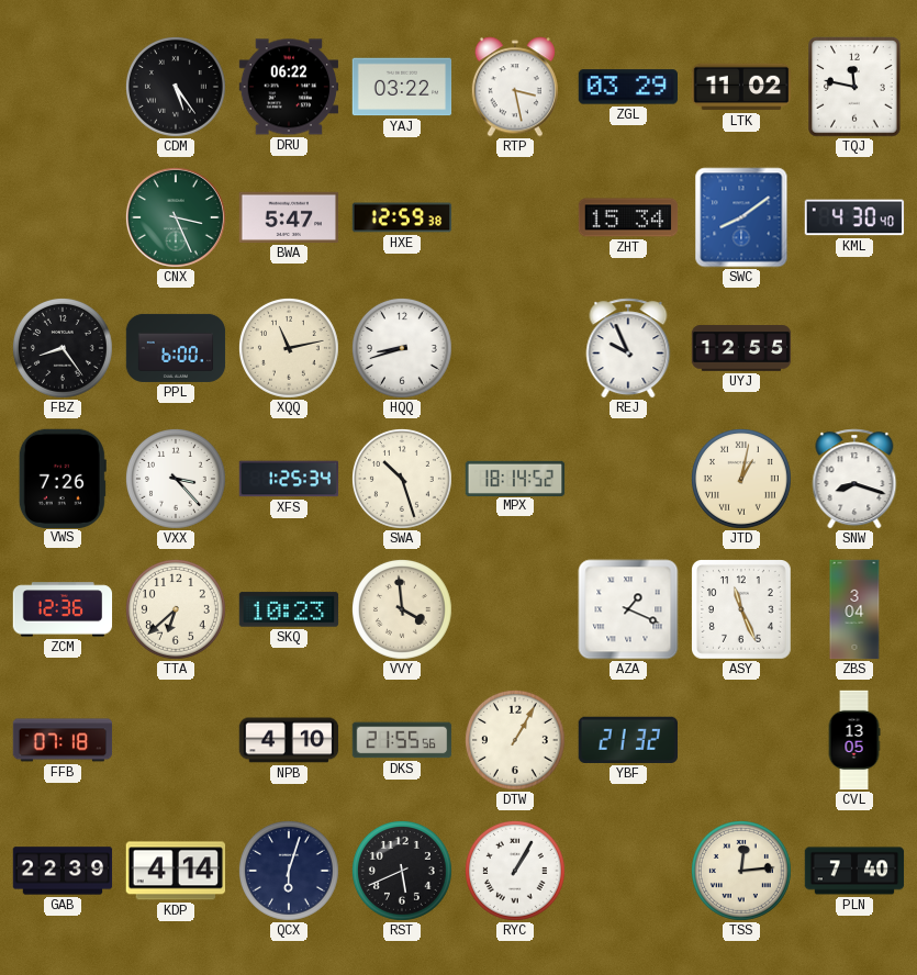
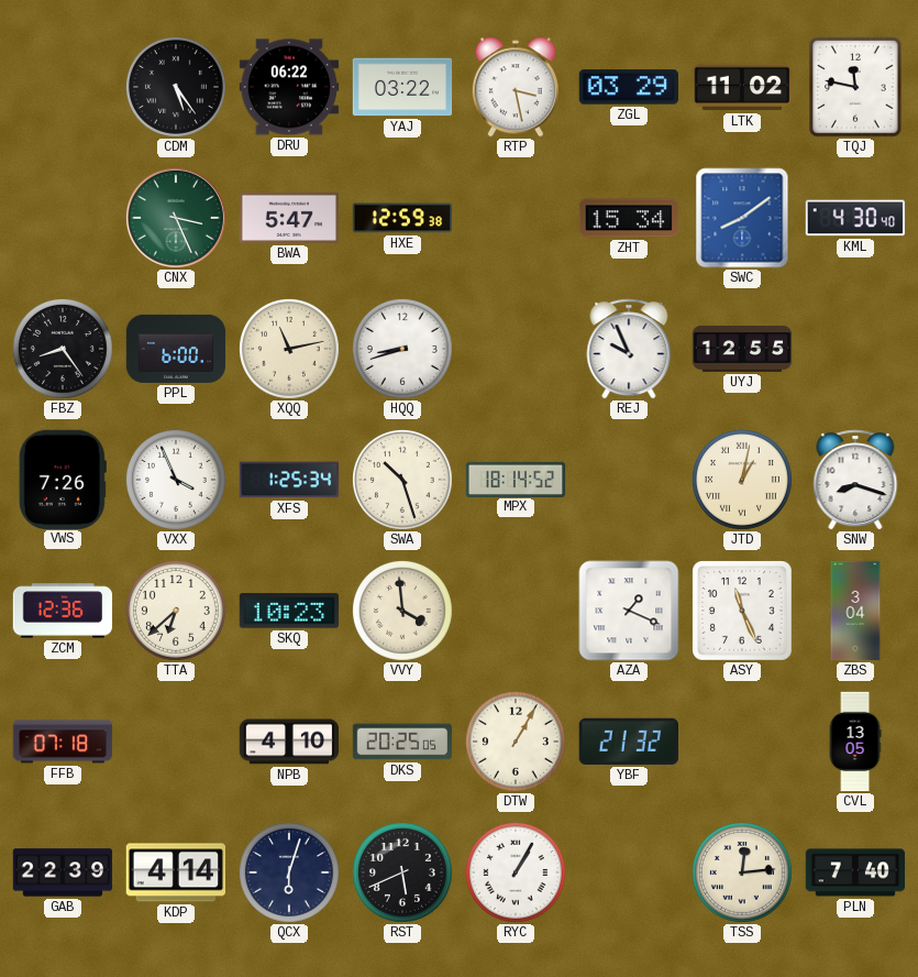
VXX: 3:23 -> 3:56
DKS: 21:55 -> 20:25
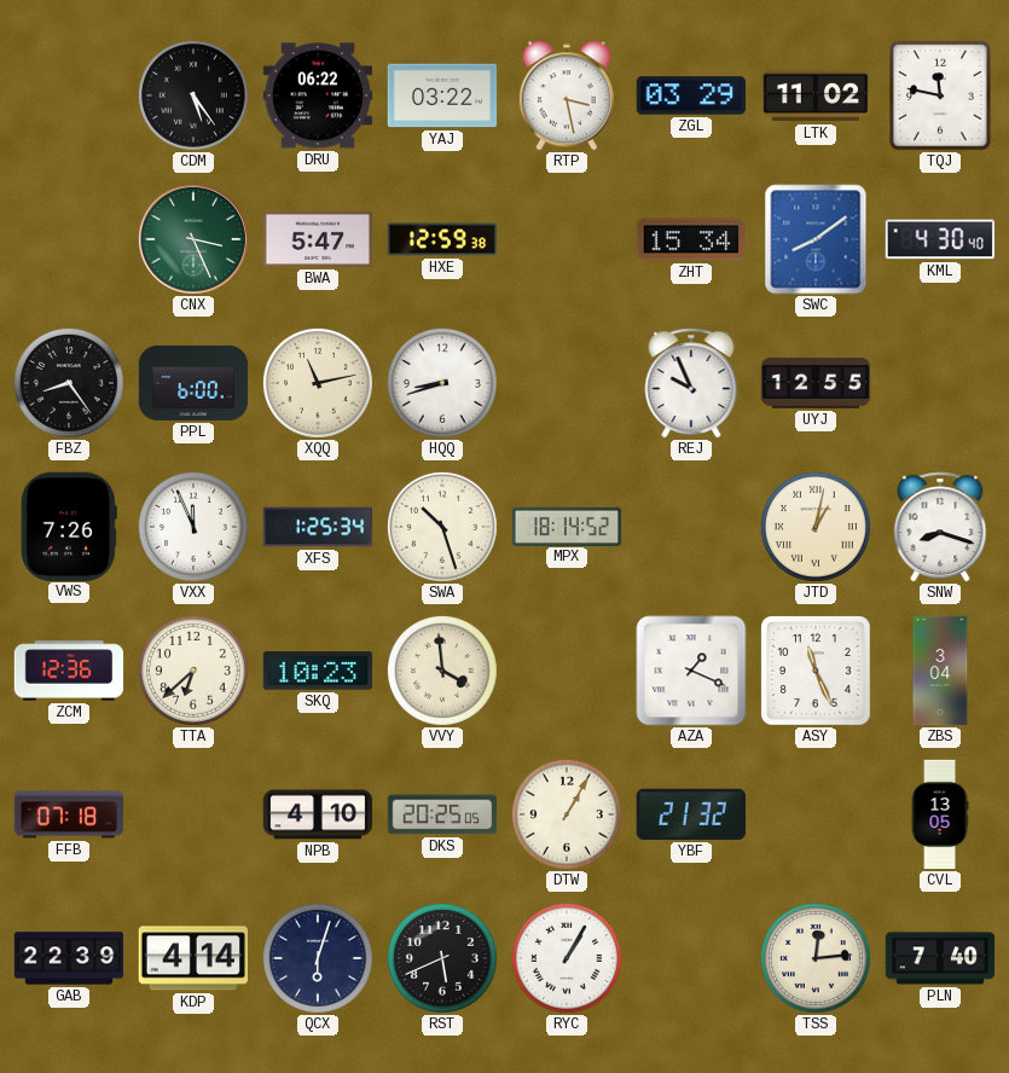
VXX: 3:56 -> 11:56
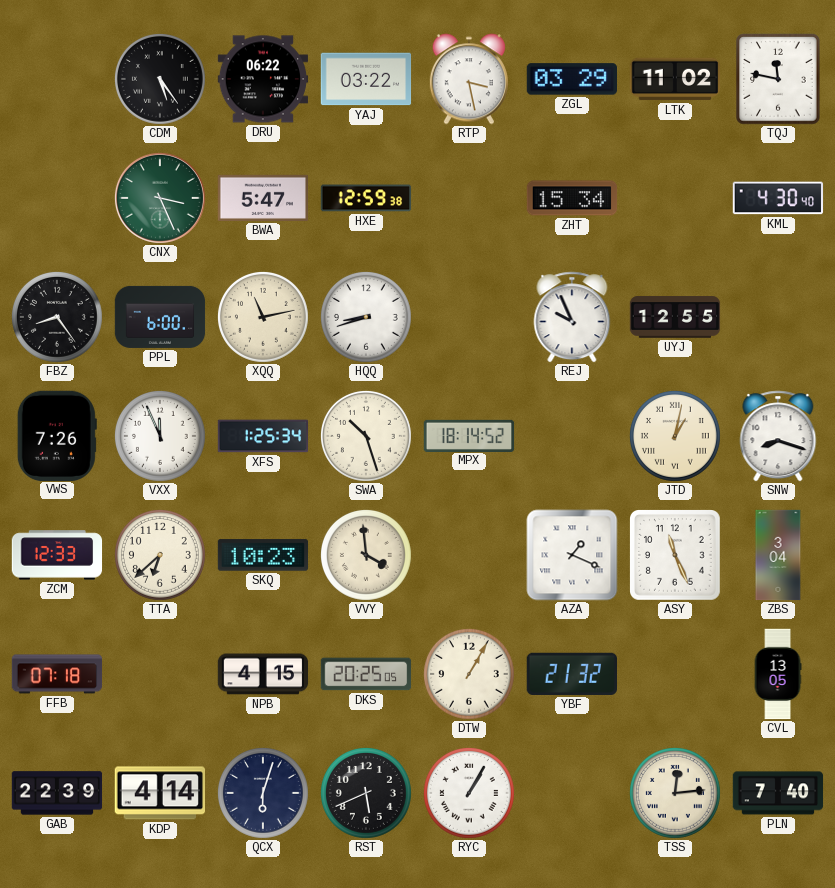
SWC: 8:09 -> none
ZCM: 12:36 -> 12:33
NPB: 4:10 -> 4:15
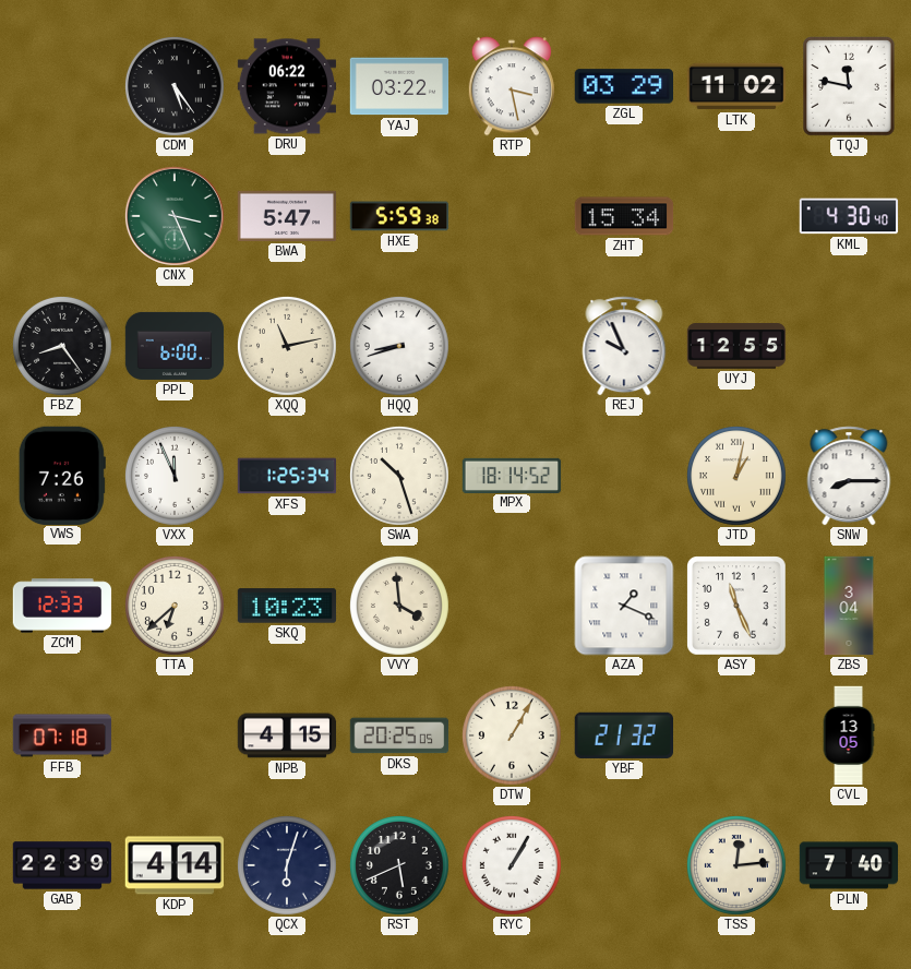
HXE: 12:59 -> 5:59
SNW: 8:18 -> 8:15
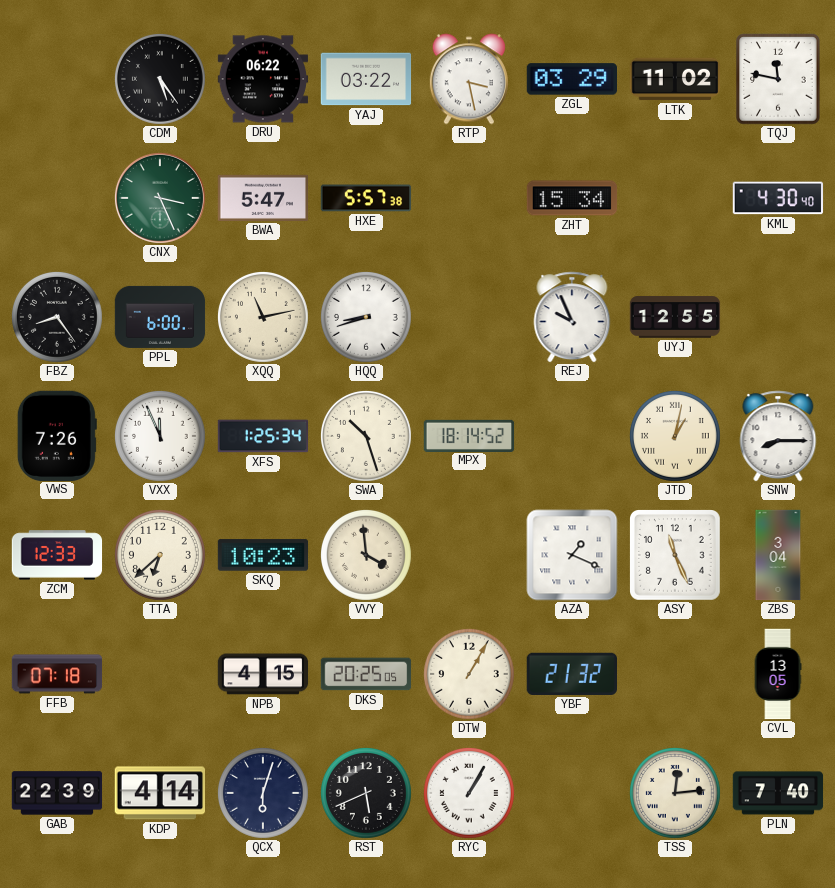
HXE: 5:59 -> 5:57
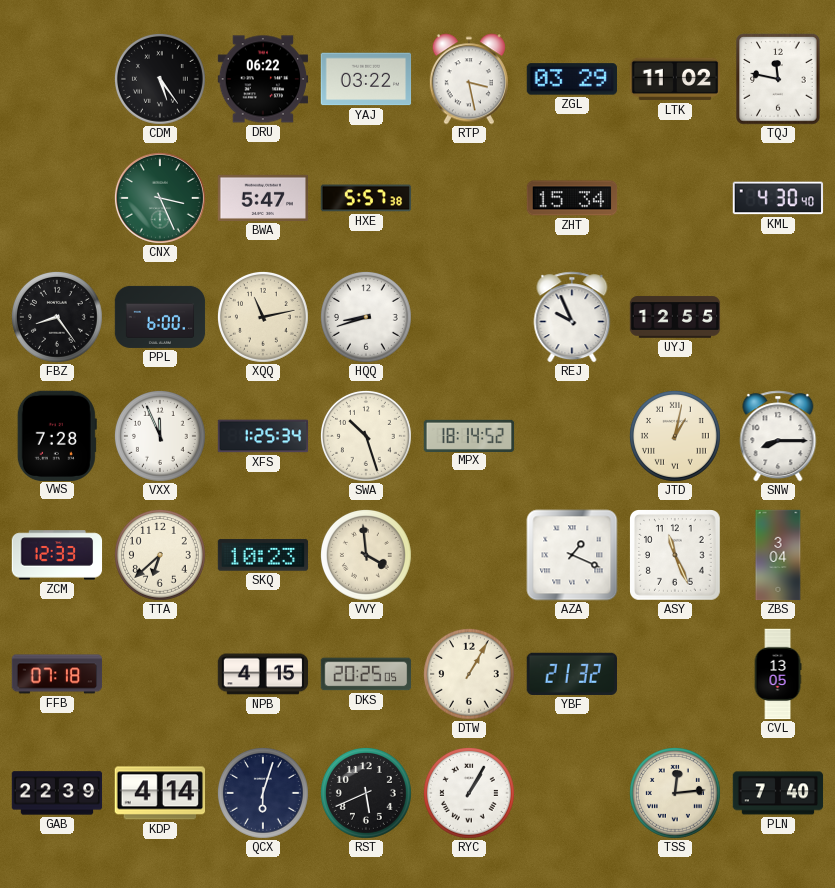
VWS: 7:26 -> 7:28
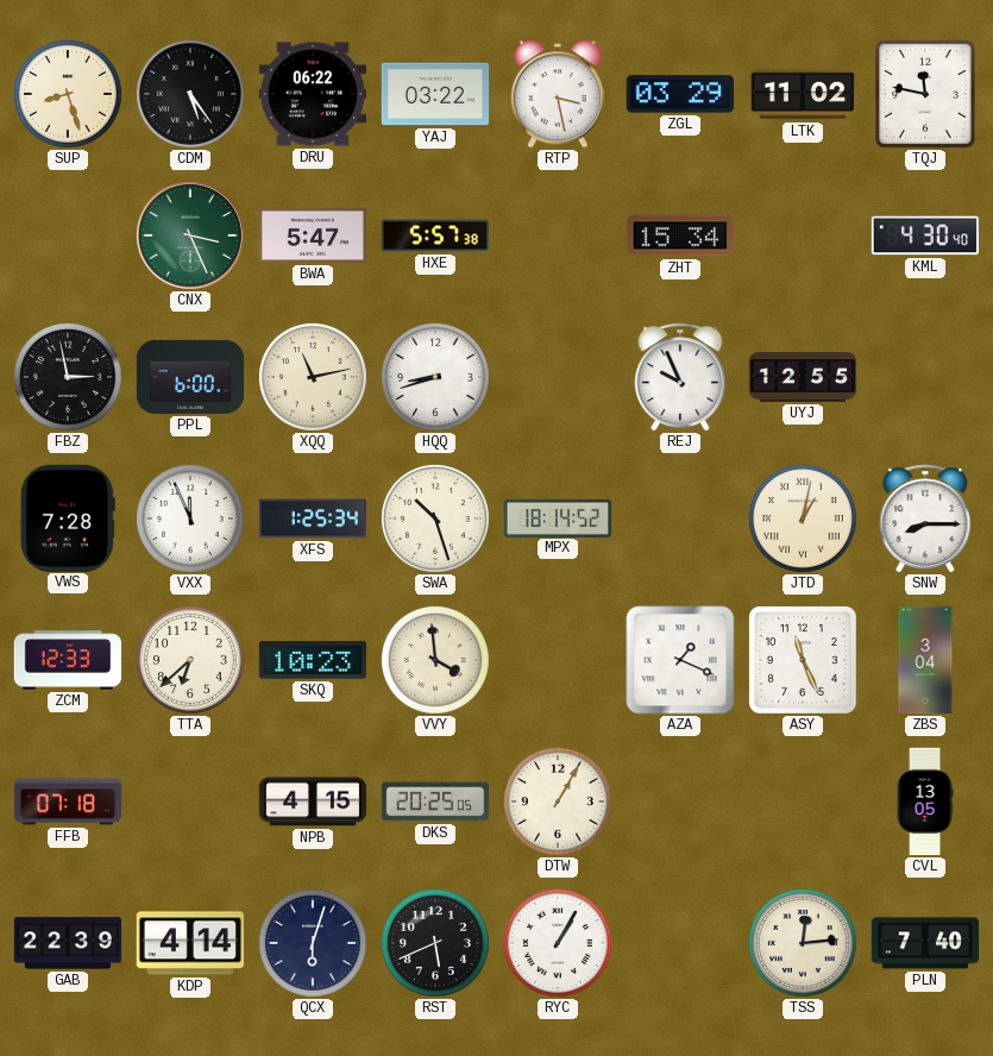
SUP: none -> 8:27
FBZ: 8:24 -> 2:58
YBF: 21:32 -> none
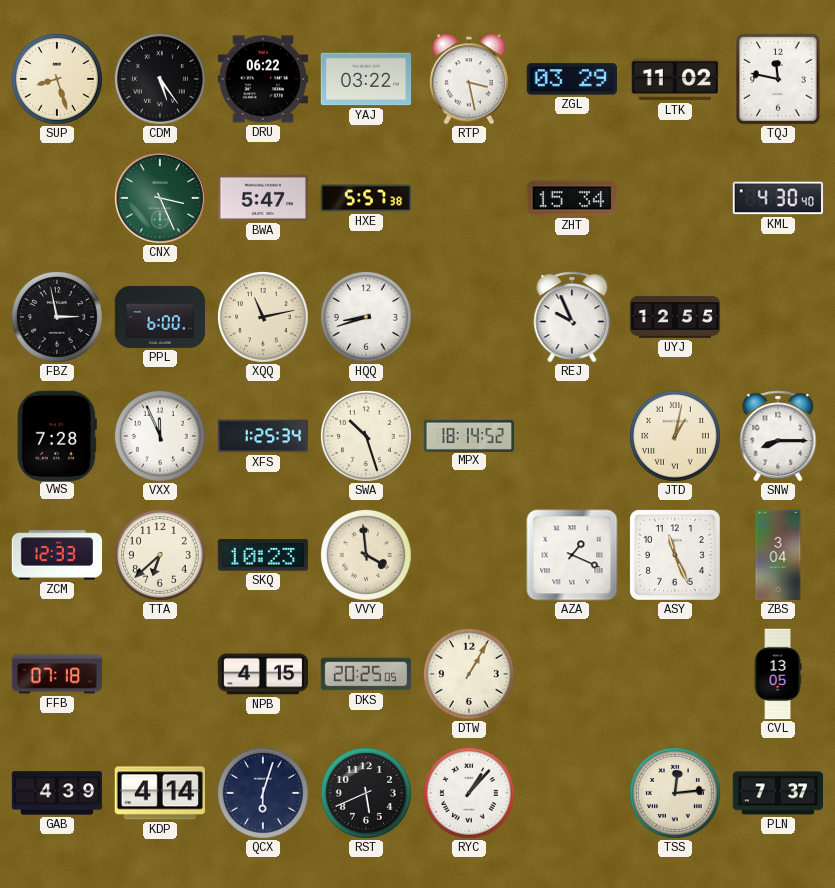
GAB: 22:39 -> 4:39
RYC: 1:05 -> 1:07
PLN: 7:40 -> 7:37
